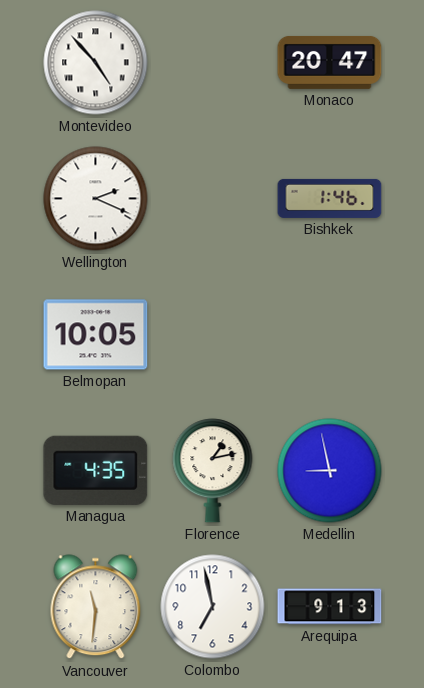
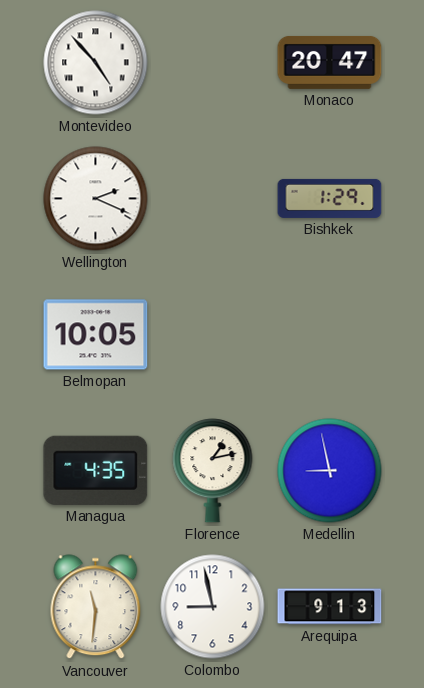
Bishkek: 1:46 -> 1:29
Colombo: 6:58 -> 8:58
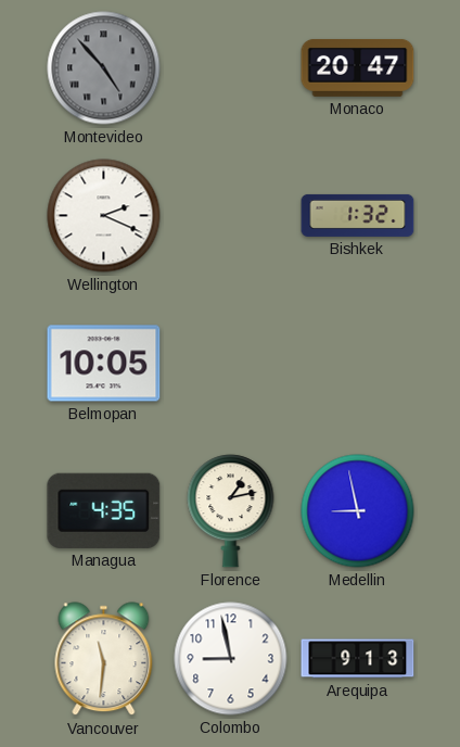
Montevideo dial: white -> grey
Bishkek: 1:29 -> 1:32
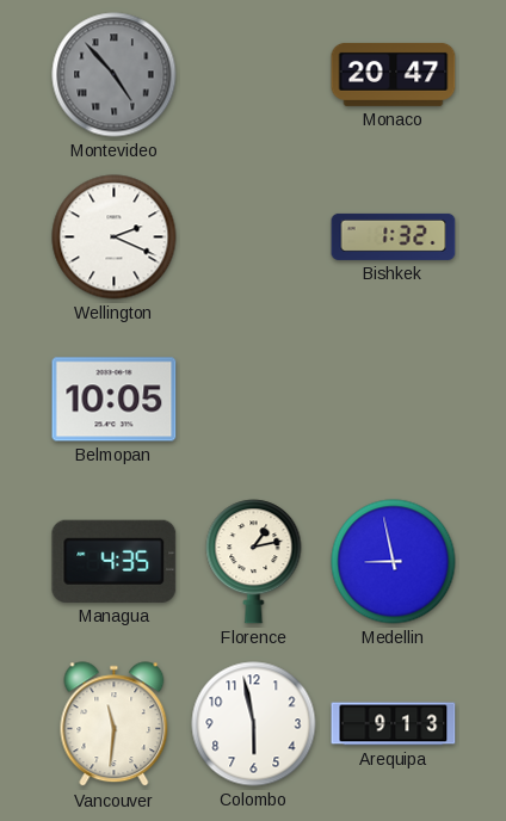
Colombo: 8:58 -> 5:58
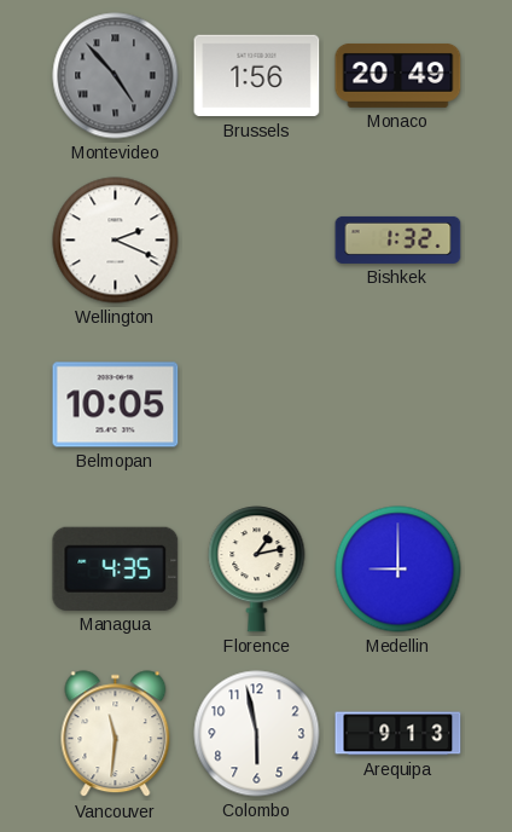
Brussels: none -> 1:56
Monaco: 20:47 -> 20:49
Medellin: 8:58 -> 9:00
